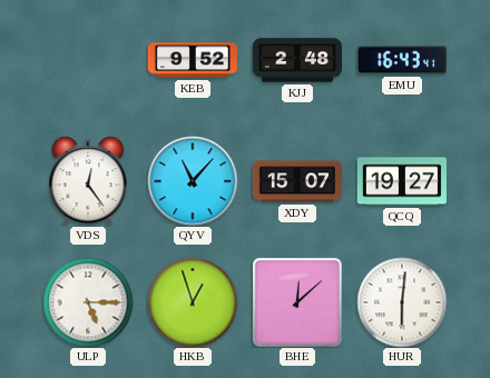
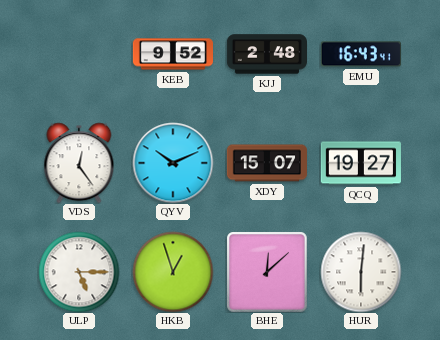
QYV: 11:07 -> 10:11
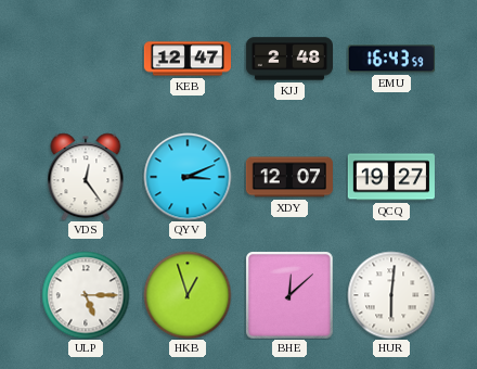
KEB: 9:52 -> 12:47
EMU: 16:43:41 -> 16:43:59
QYV: 10:11 -> 3:11
XDY: 15:07 -> 12:07
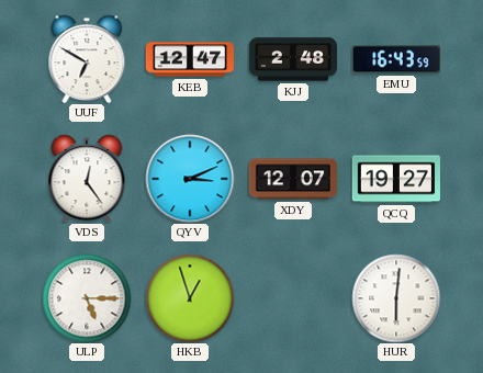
UUF: none -> 6:50
BHE: 12:08 -> none
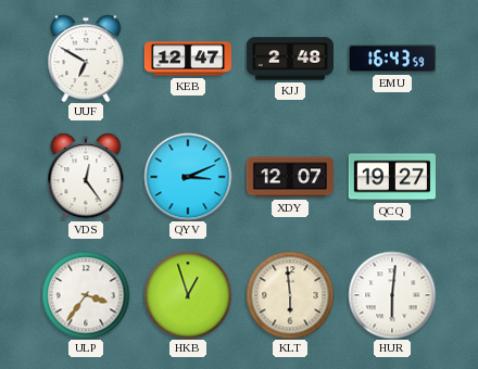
ULP: 5:15 -> 3:36
KLT: none -> 5:59
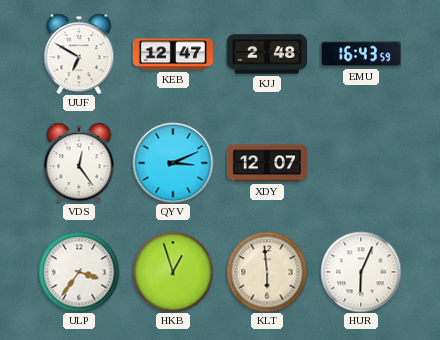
QCQ: 19:27 -> none
HUR: 6:01 -> 6:04
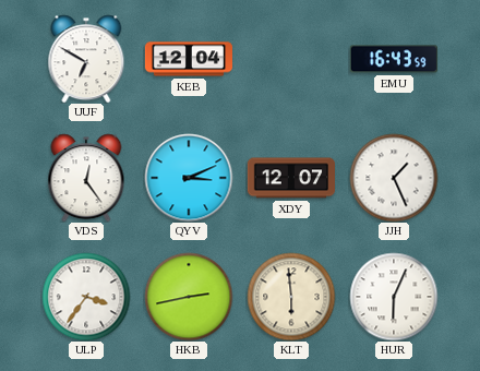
KEB: 12:47 -> 12:04
KJJ: 2:48 -> none
JJH: none -> 1:26
HKB: 12:57 -> 2:43
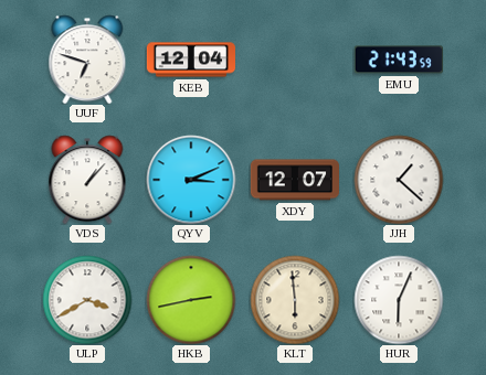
UUF: 6:50 -> 6:48
EMU: 16:43 -> 21:43
VDS: 12:24 -> 1:07
JJH: 1:26 -> 1:22
ULP: 3:36 -> 3:40
